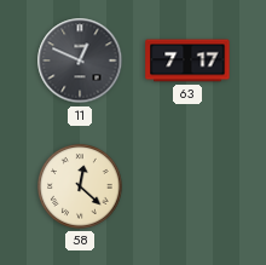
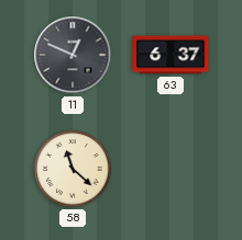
63: 7:17 -> 6:37
58: 12:22 -> 11:22
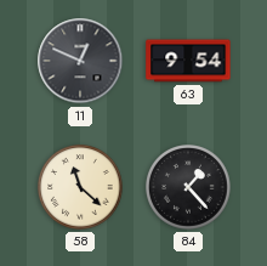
63: 6:37 -> 9:54
84: none -> 1:23
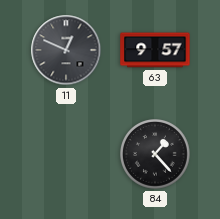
63: 9:54 -> 9:57
58: 11:22 -> none
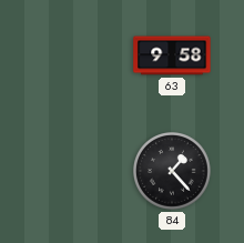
11: 12:49 -> none
63: 9:57 -> 9:58
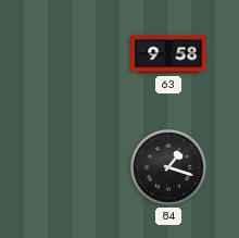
84: 1:23 -> 1:18
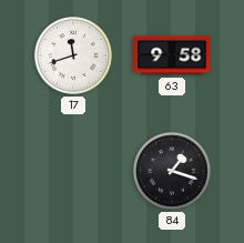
17: none -> 11:42
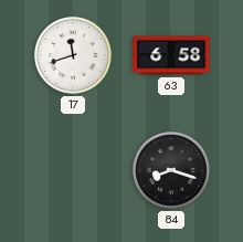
63: 9:58 -> 6:58
84: 1:18 -> 8:18
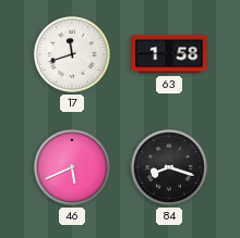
63: 6:58 -> 1:58
46: none -> 5:41
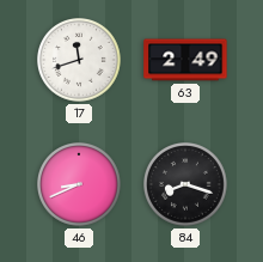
63: 1:58 -> 2:49
46: 5:41 -> 8:41
